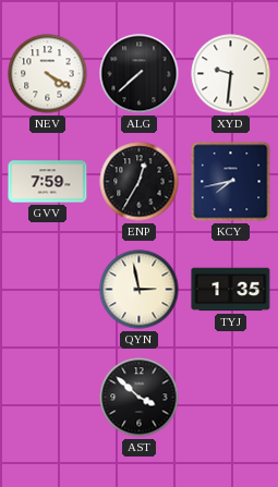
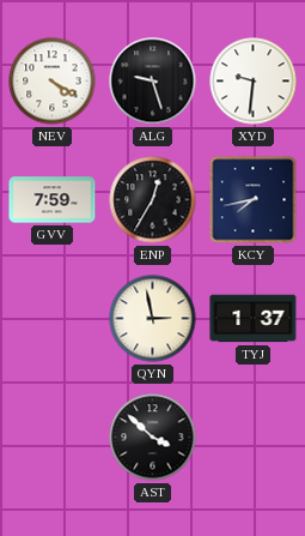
ALG: 7:38 -> 9:27
TYJ: 1:35 -> 1:37
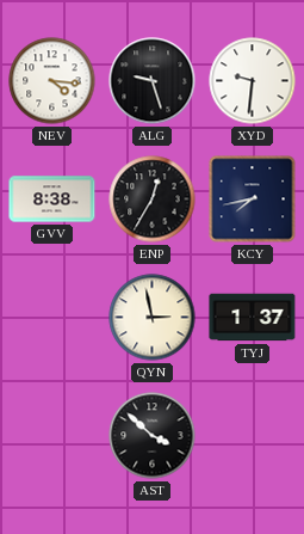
NEV: 4:20 -> 4:16
GVV: 7:59 -> 8:38
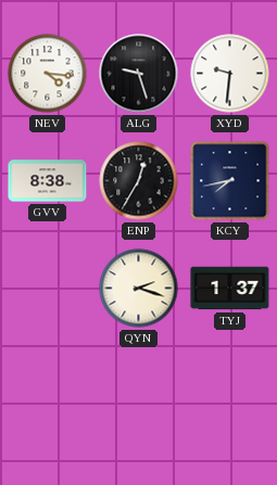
QYN: 2:58 -> 2:18
AST: 3:52 -> none
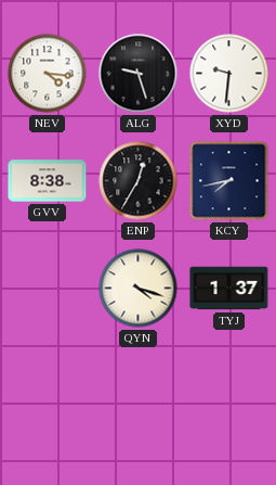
QYN: 2:18 -> 4:18
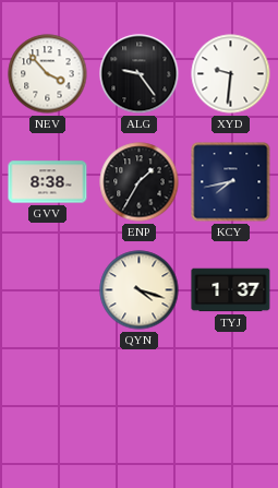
NEV: 4:16 -> 3:53
ALG: 9:27 -> 9:24
ENP: 12:35 -> 1:35
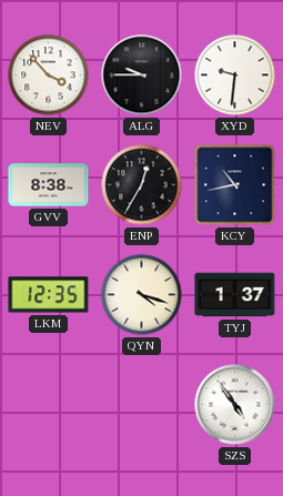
ALG: 9:24 -> 9:45
ENP: 1:35 -> 12:35
KCY: 7:43 -> 10:43
LKM: none -> 12:35
SZS: none -> 4:54
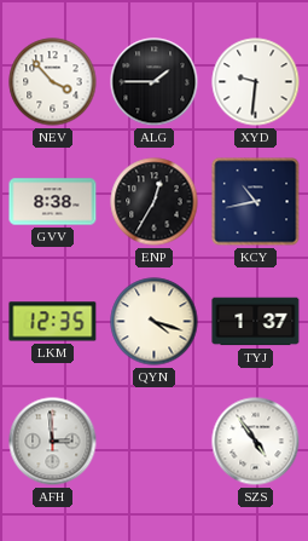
ALG: 9:45 -> 1:45
AFH: none -> 2:59
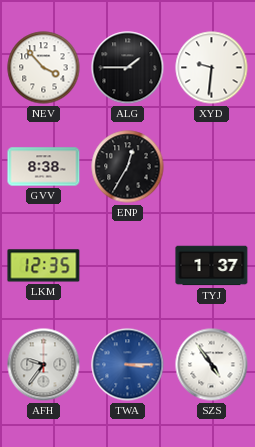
KCY: 10:43 -> none
QYN: 4:18 -> none
AFH: 2:59 -> 9:36
TWA: none -> 3:15
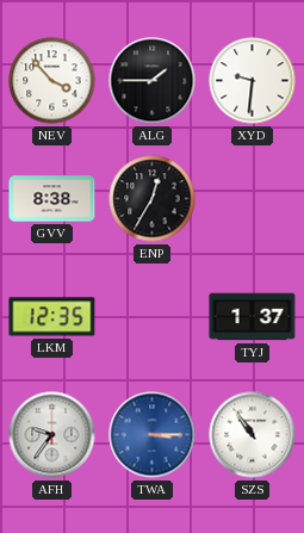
SZS: 4:54 -> 10:54
